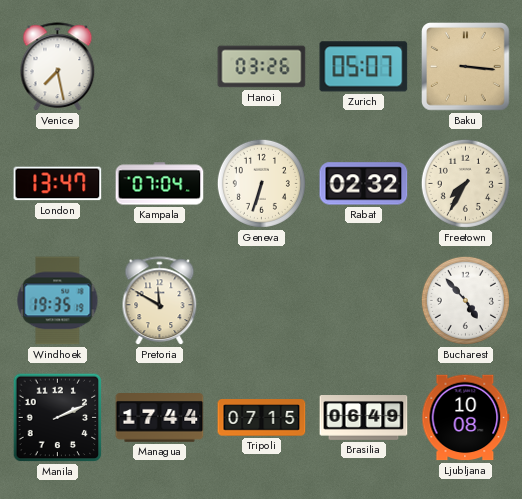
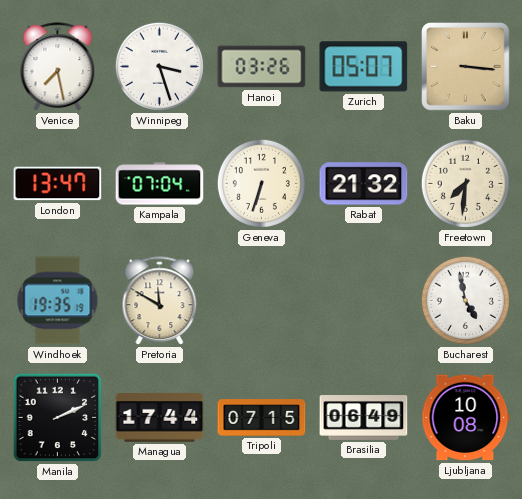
Winnipeg: none -> 3:27
Rabat: 02:32 -> 21:32
Freetown: 7:35 -> 7:31
Bucharest: 4:53 -> 4:58
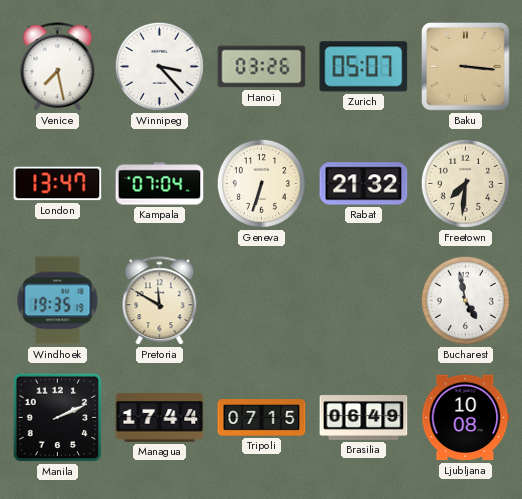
Winnipeg: 3:27 -> 3:23
